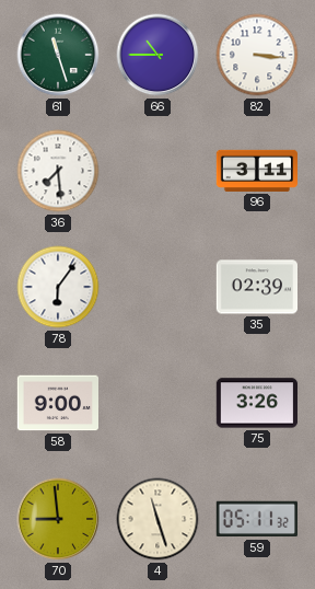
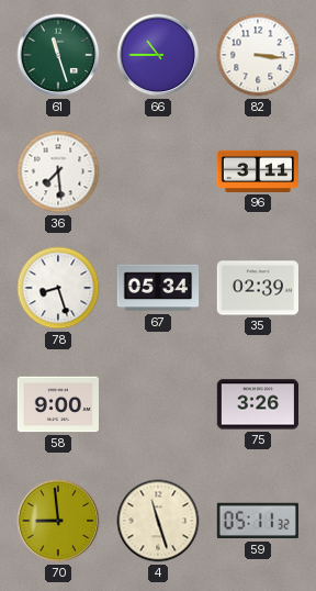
78: 6:06 -> 8:27
67: none -> 05:34
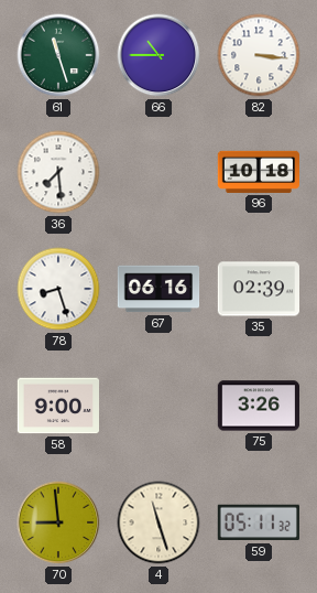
96: 3:11 -> 10:18
67: 05:34 -> 06:16
